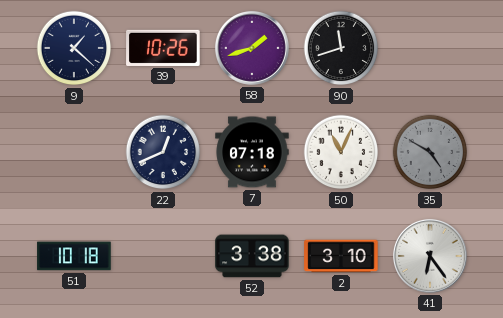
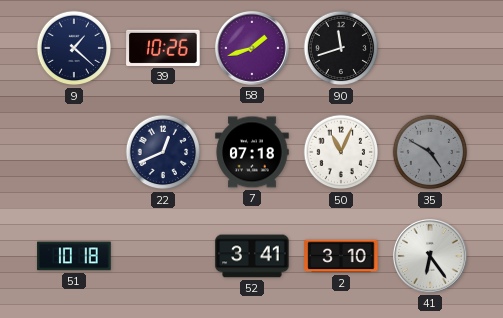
52: 3:38 -> 3:41
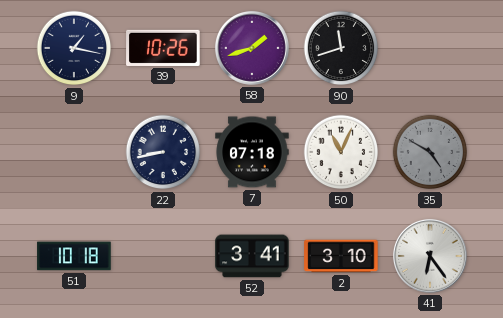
9: 1:22 -> 1:17
22: 12:41 -> 8:43
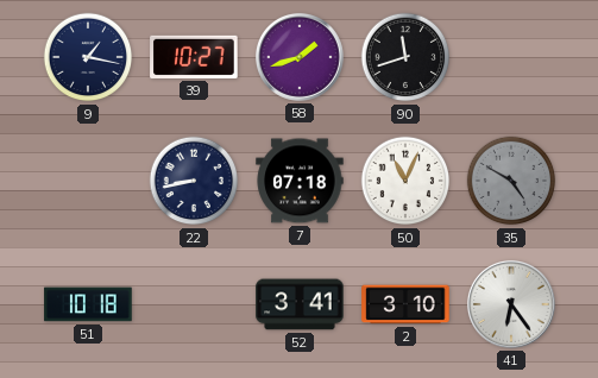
39: 10:26 -> 10:27
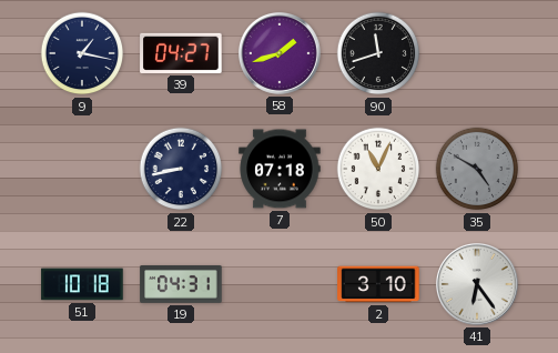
39: 10:27 -> 04:27
19: none -> 04:31
52: 3:41 -> none
